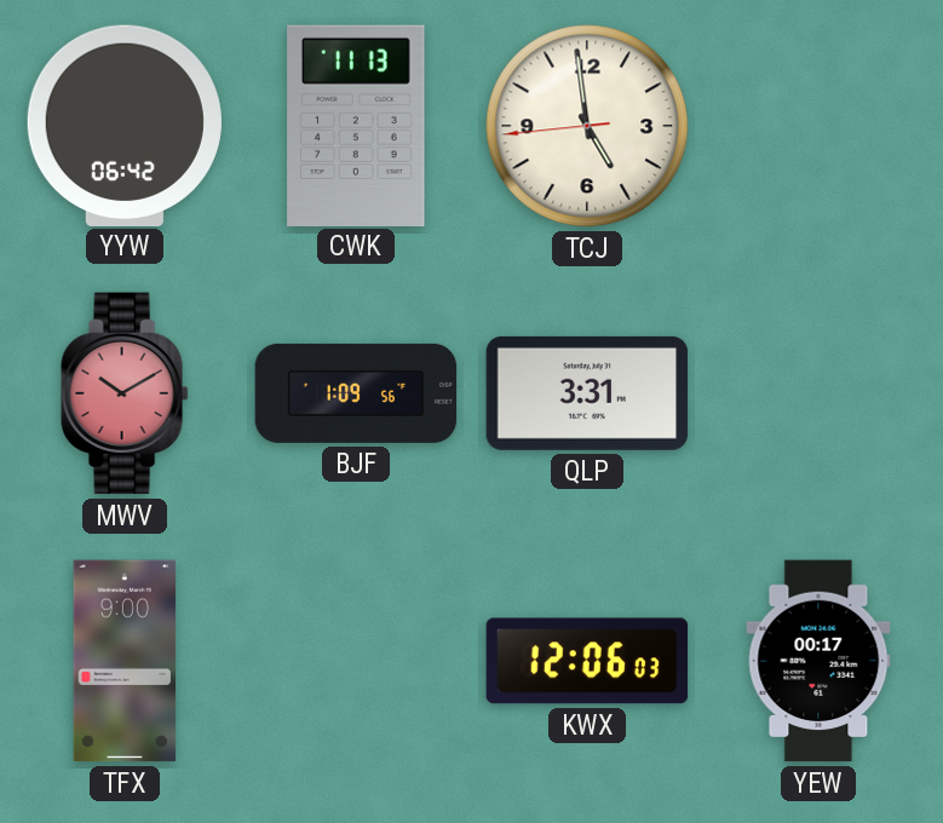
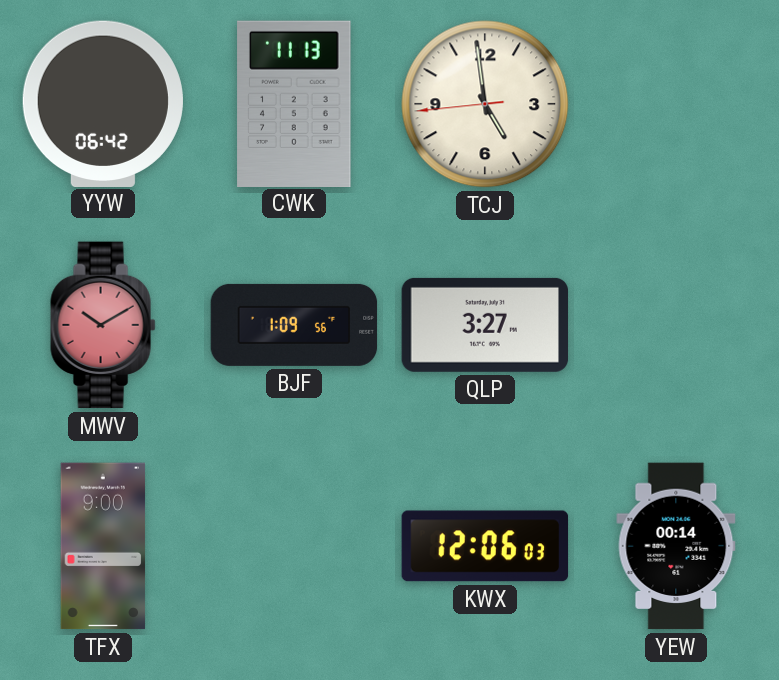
QLP: 3:31 -> 3:27
YEW: 00:17 -> 00:14
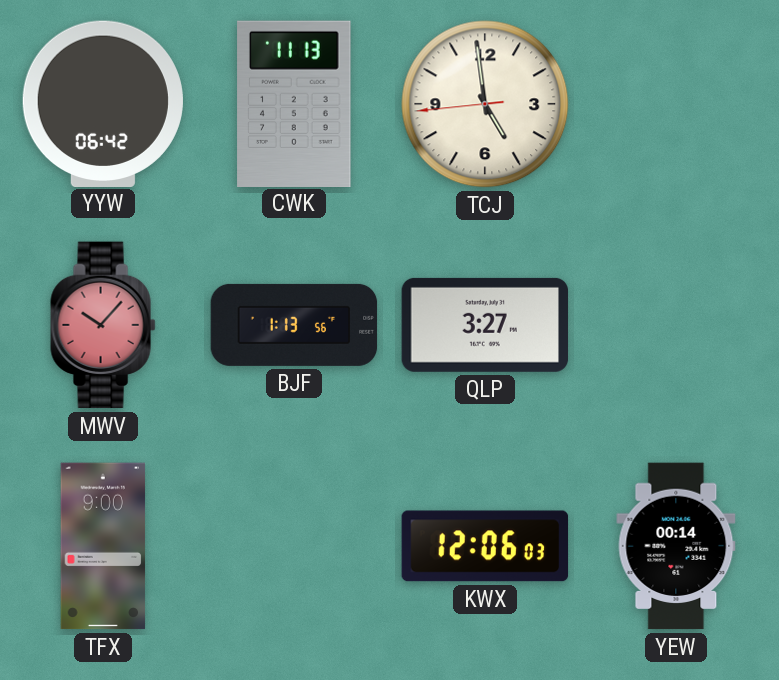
MWV: 10:10 -> 10:07
BJF: 1:09 -> 1:13
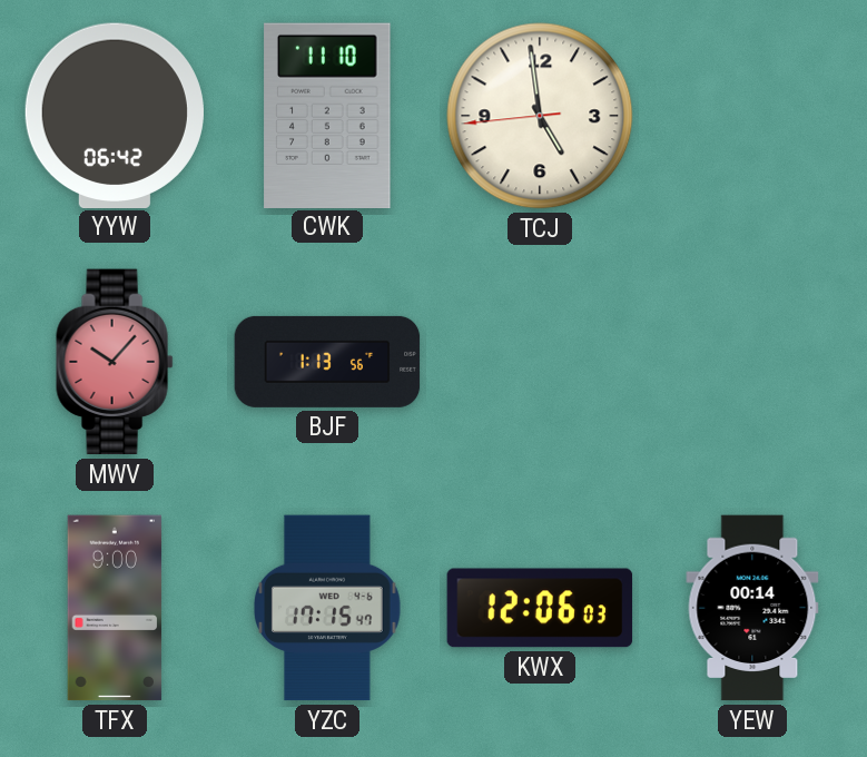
CWK: 11:13 -> 11:10
QLP: 3:27 -> none
YZC: none -> 17:15
